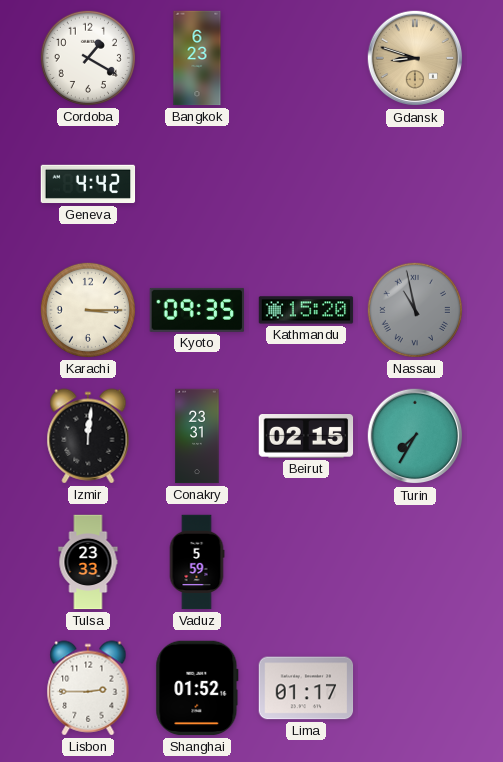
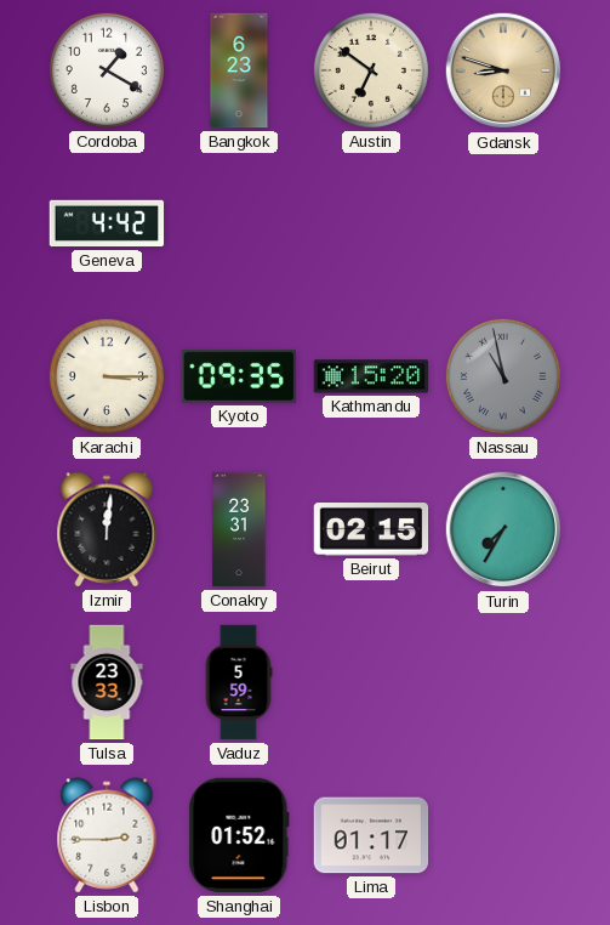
Austin: none -> 6:51
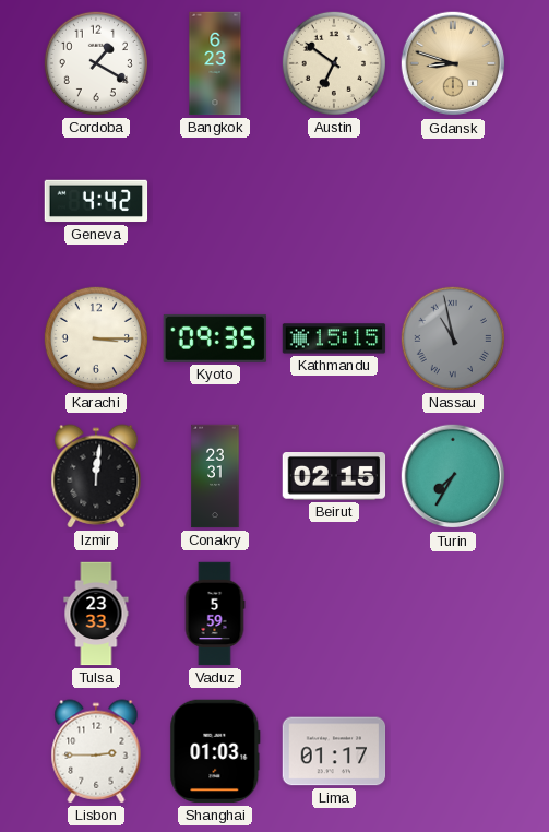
Kathmandu: 15:20 -> 15:15
Shanghai: 01:52 -> 01:03
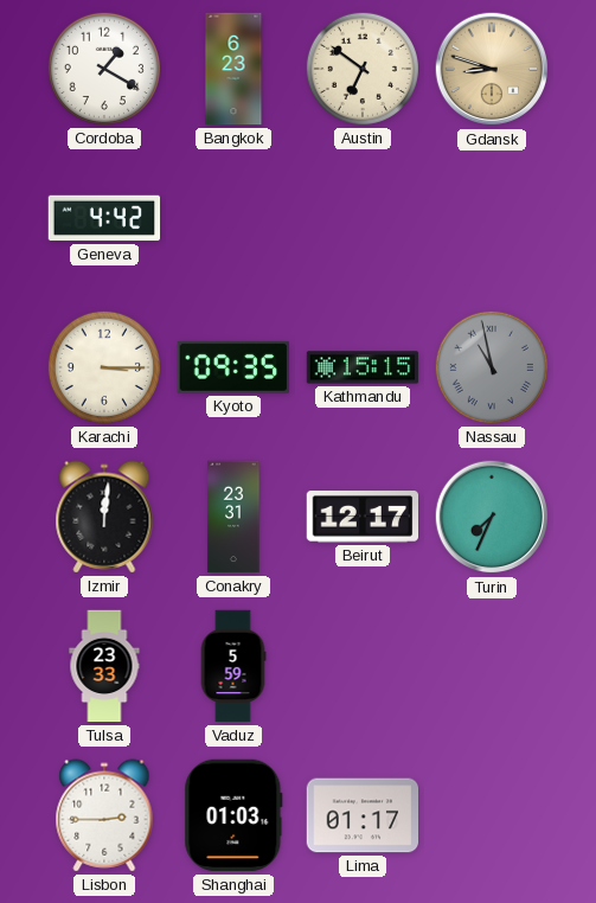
Beirut: 02:15 -> 12:17
Turin: 7:35 -> 7:34
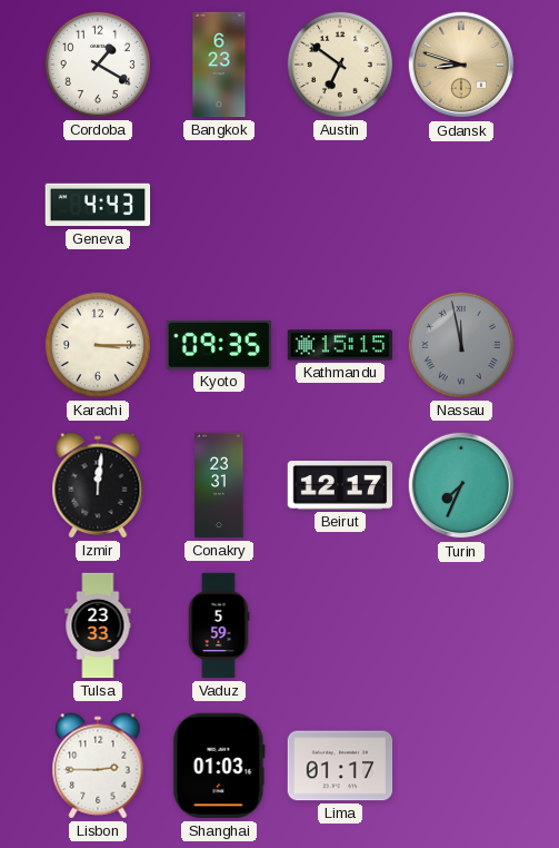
Geneva: 4:42 -> 4:43
Nassau: 10:58 -> 11:58
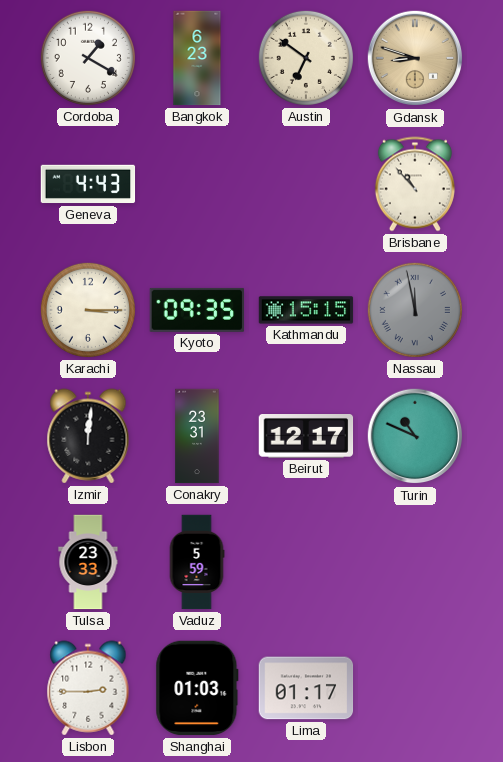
Brisbane: none -> 10:53
Turin: 7:34 -> 10:49
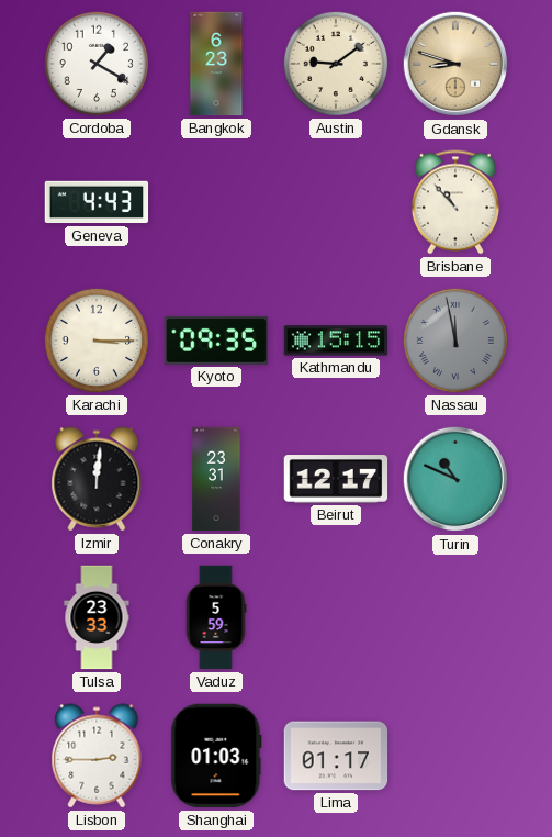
Austin: 6:51 -> 9:09
